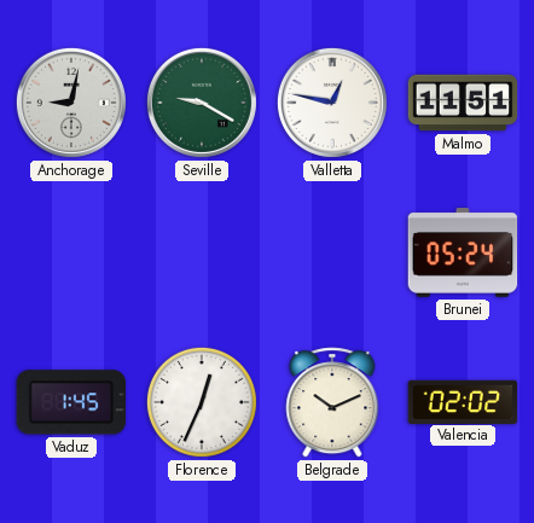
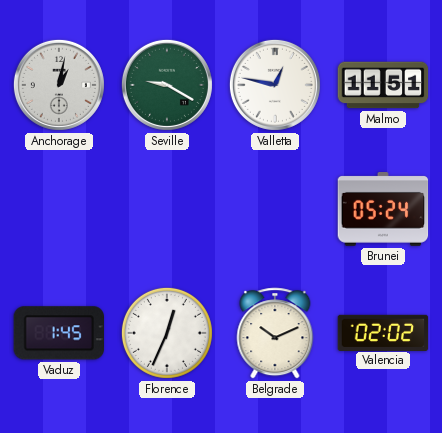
Anchorage: 9:02 -> 1:02
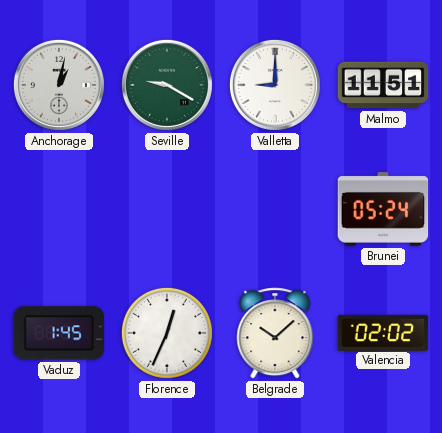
Valletta: 12:47 -> 9:00
Belgrade: 10:11 -> 10:08
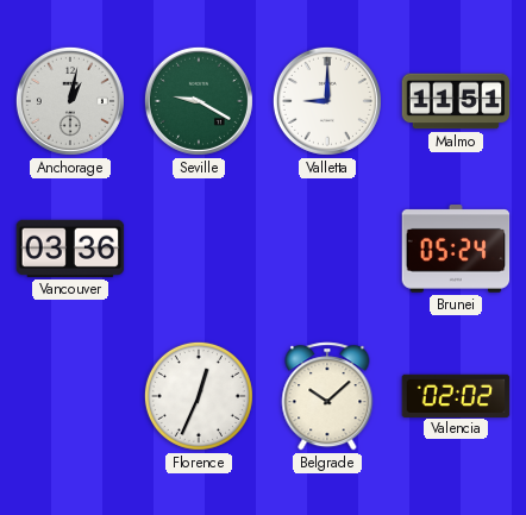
Vancouver: none -> 03:36
Vaduz: 1:45 -> none
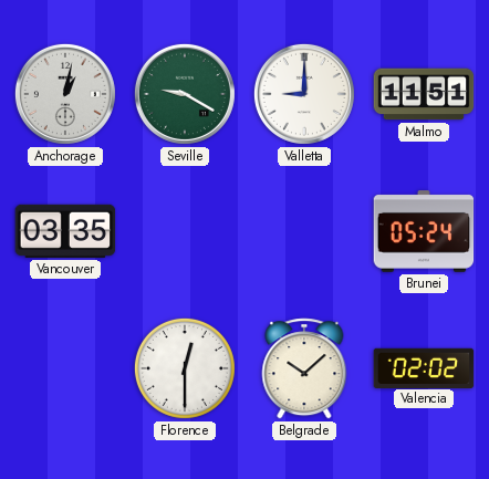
Vancouver: 03:36 -> 03:35
Florence: 12:34 -> 12:30
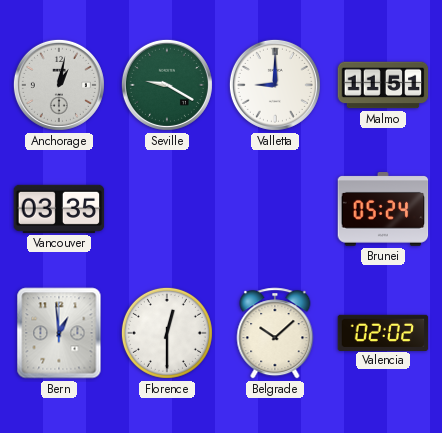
Bern: none -> 12:59
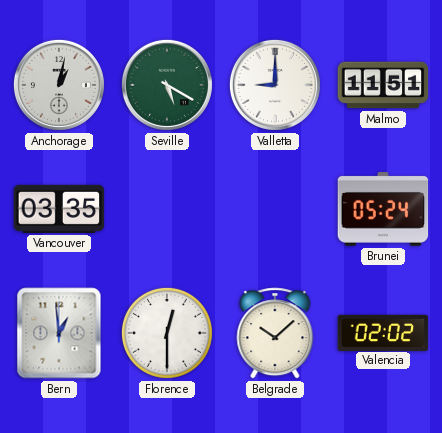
Seville: 9:20 -> 5:20
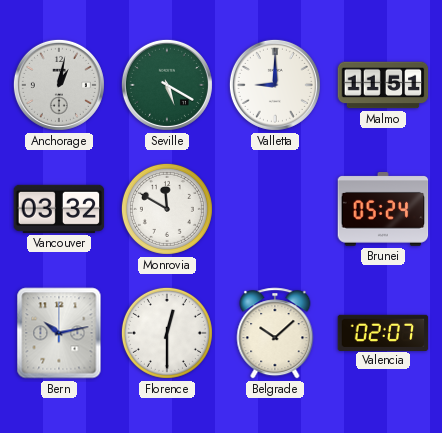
Vancouver: 03:35 -> 03:32
Monrovia: none -> 11:50
Bern: 12:59 -> 10:13
Valencia: 02:02 -> 02:07
